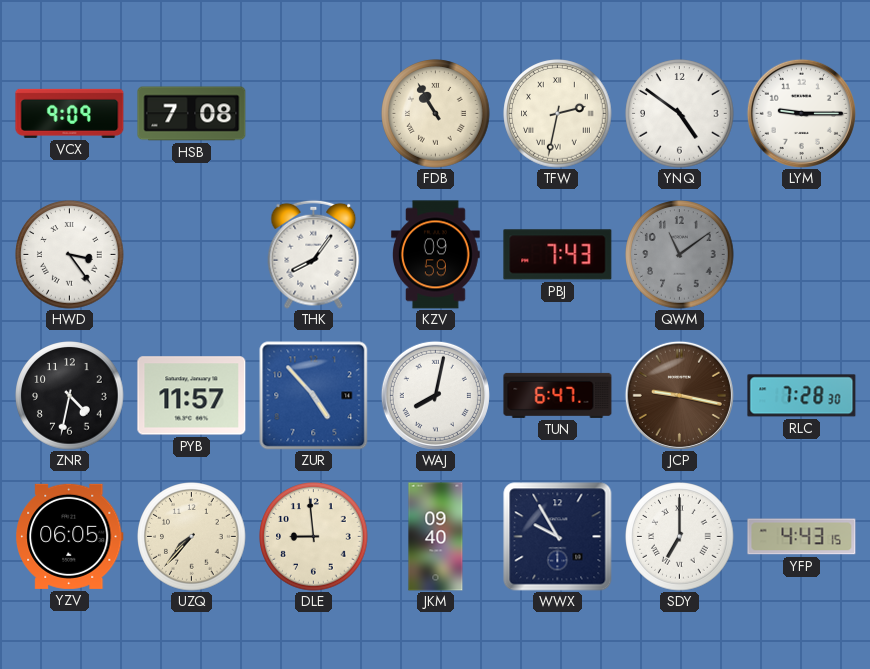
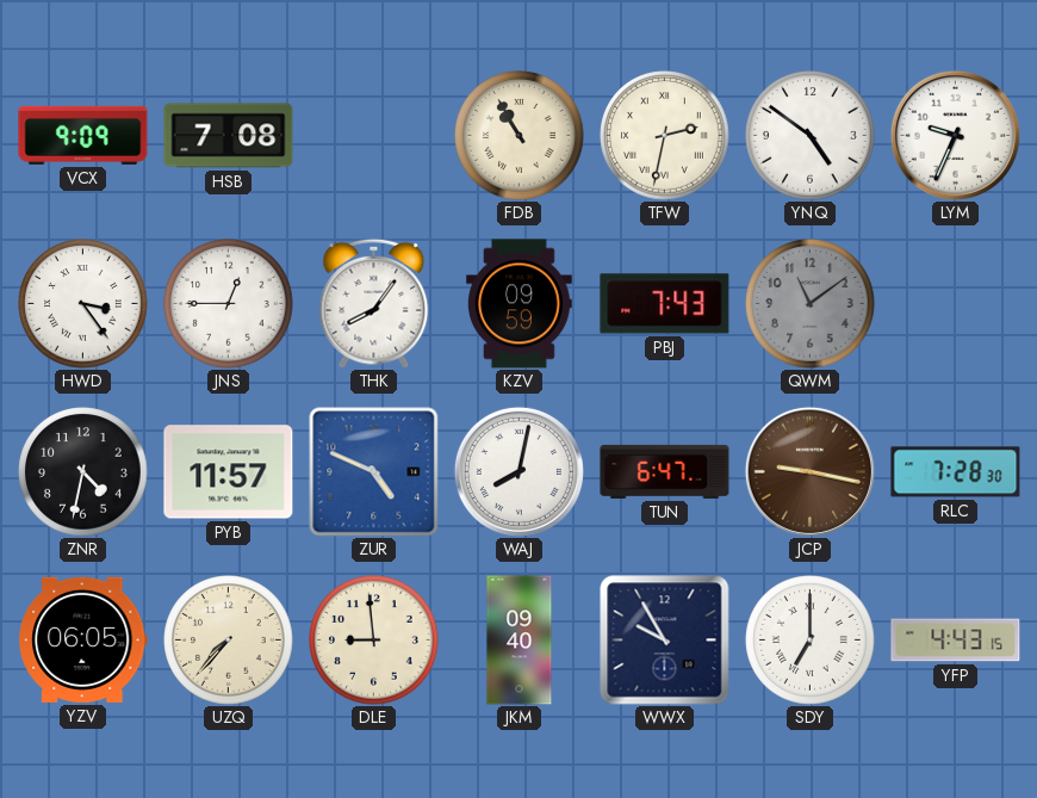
LYM: 9:15 -> 9:34
JNS: none -> 12:45
ZUR: 4:53 -> 4:49
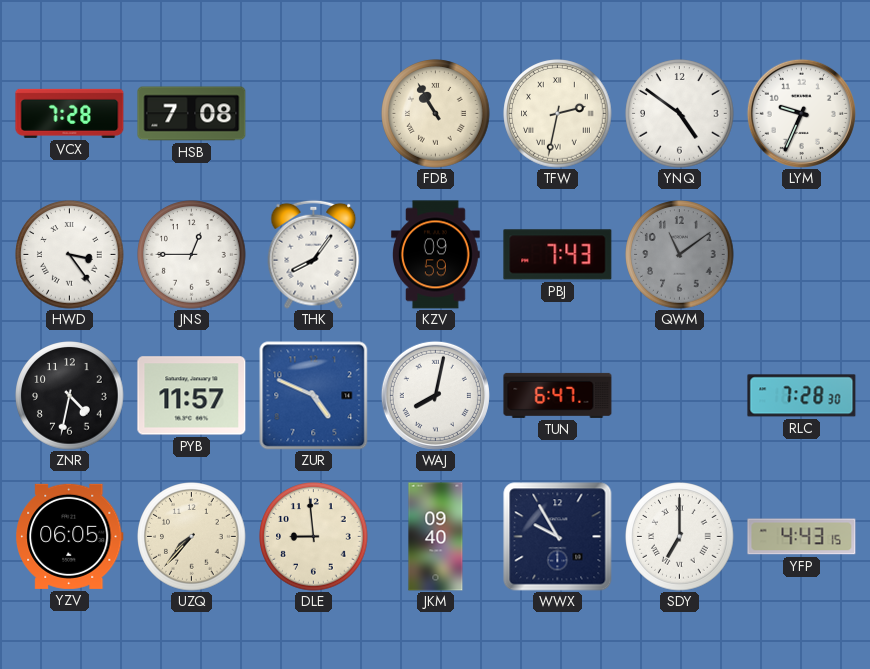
VCX: 9:09 -> 7:28
JCP: 9:17 -> none
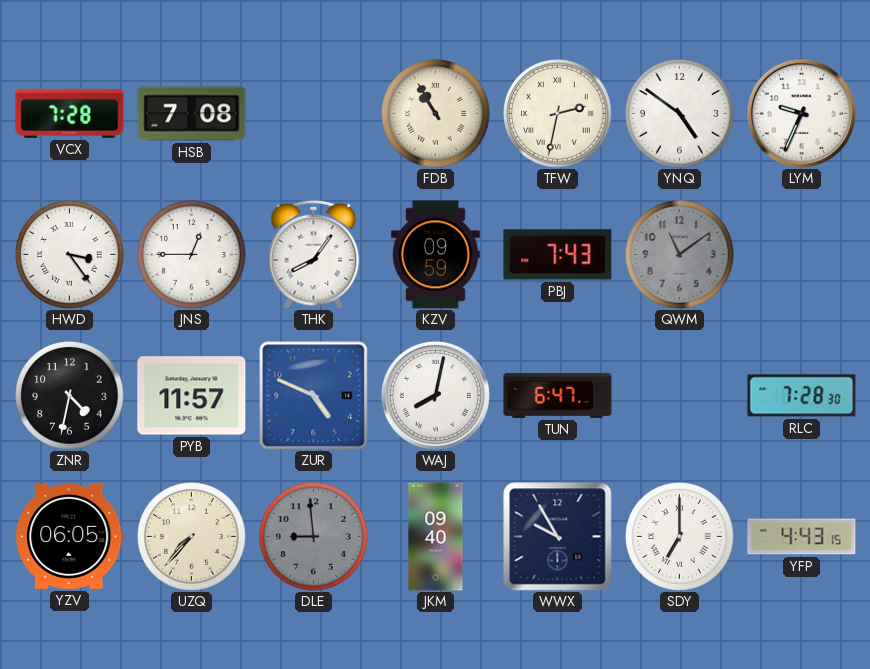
DLE dial: cream -> grey
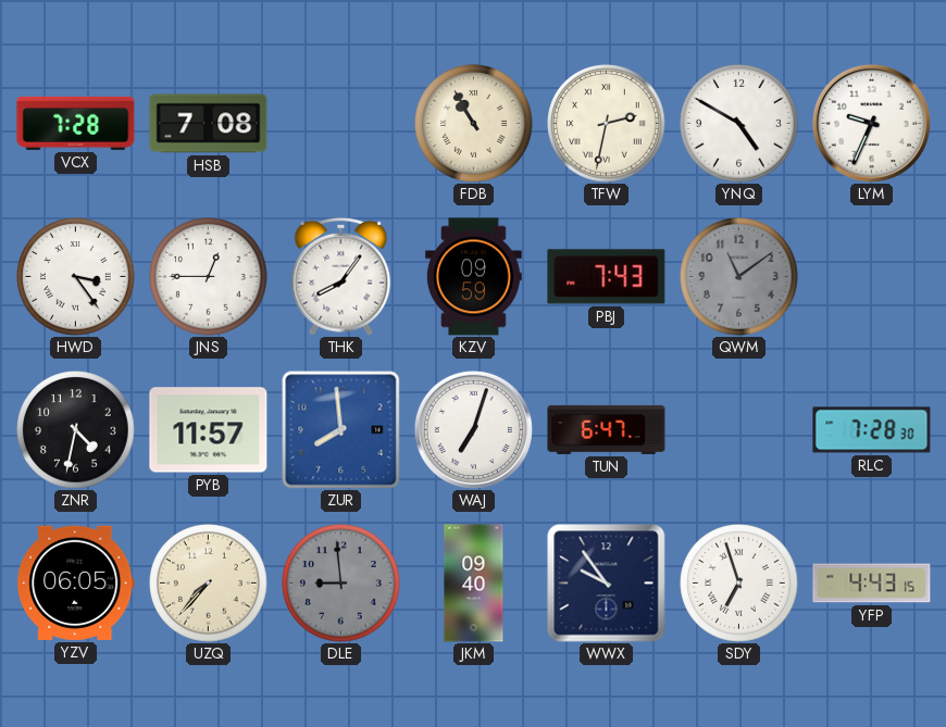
YNQ: 4:51 -> 4:50
ZUR: 4:49 -> 7:59
WAJ: 8:02 -> 7:03
WWX: 9:55 -> 9:54
SDY: 7:00 -> 6:57
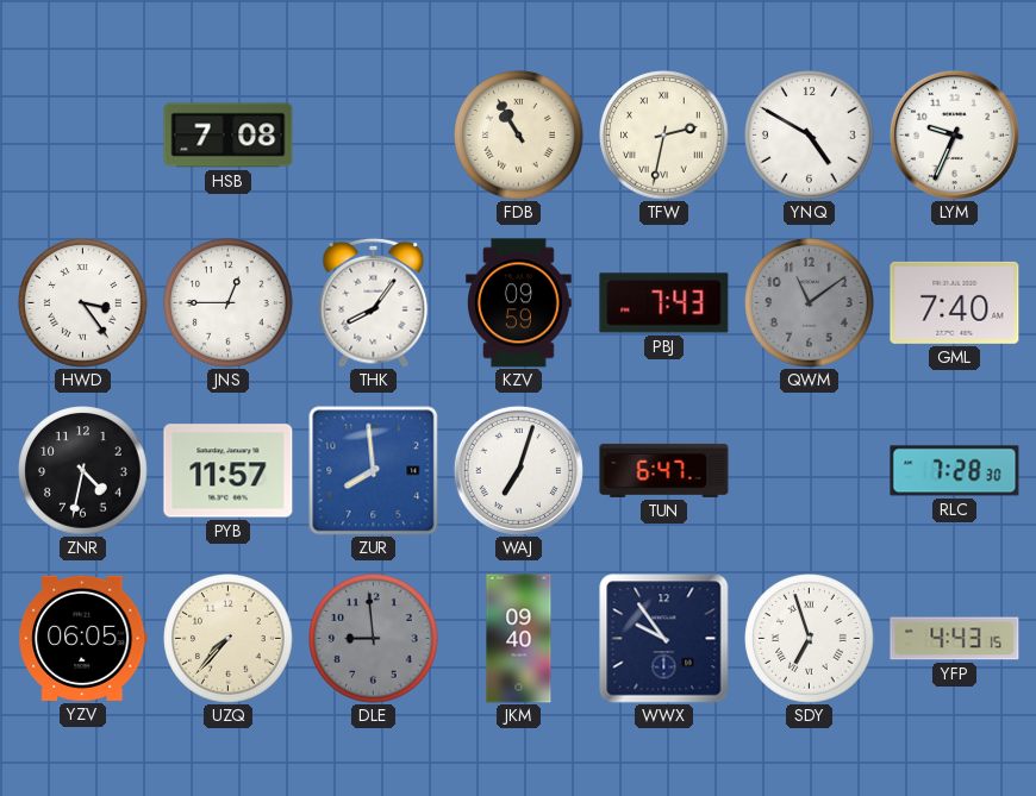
VCX: 7:28 -> none
GML: none -> 7:40
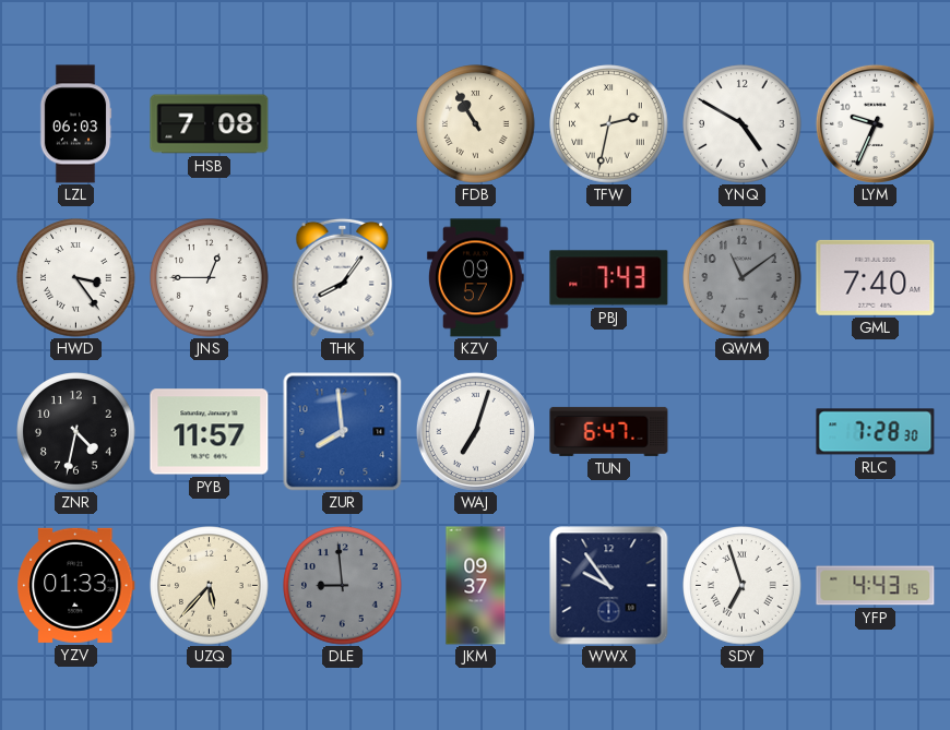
LZL: none -> 06:03
KZV: 09:59 -> 09:57
YZV: 06:05 -> 01:33
UZQ: 7:37 -> 5:37
JKM: 09:40 -> 09:37
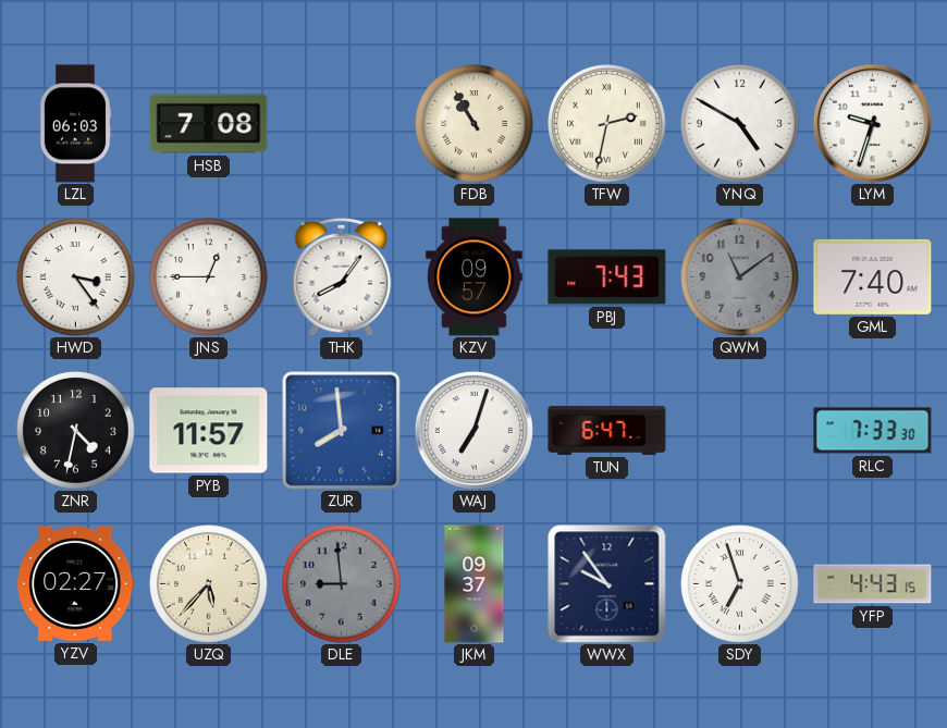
LYM: 9:34 -> 9:33
RLC: 7:28 -> 7:33
YZV: 01:33 -> 02:27
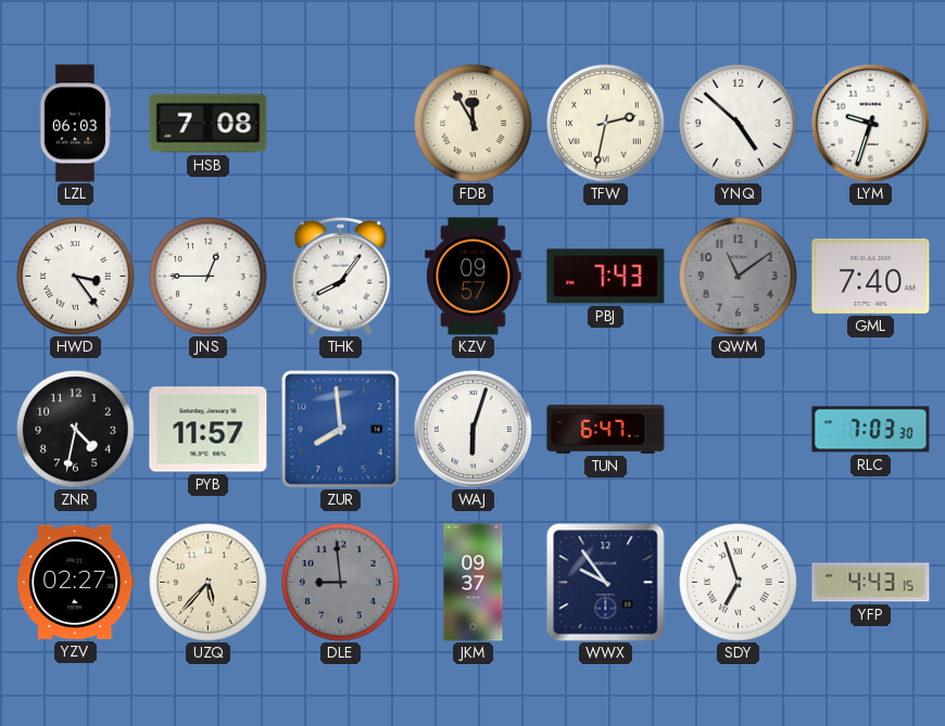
FDB: 10:55 -> 11:55
YNQ: 4:50 -> 4:52
WAJ: 7:03 -> 6:03
RLC: 7:33 -> 7:03
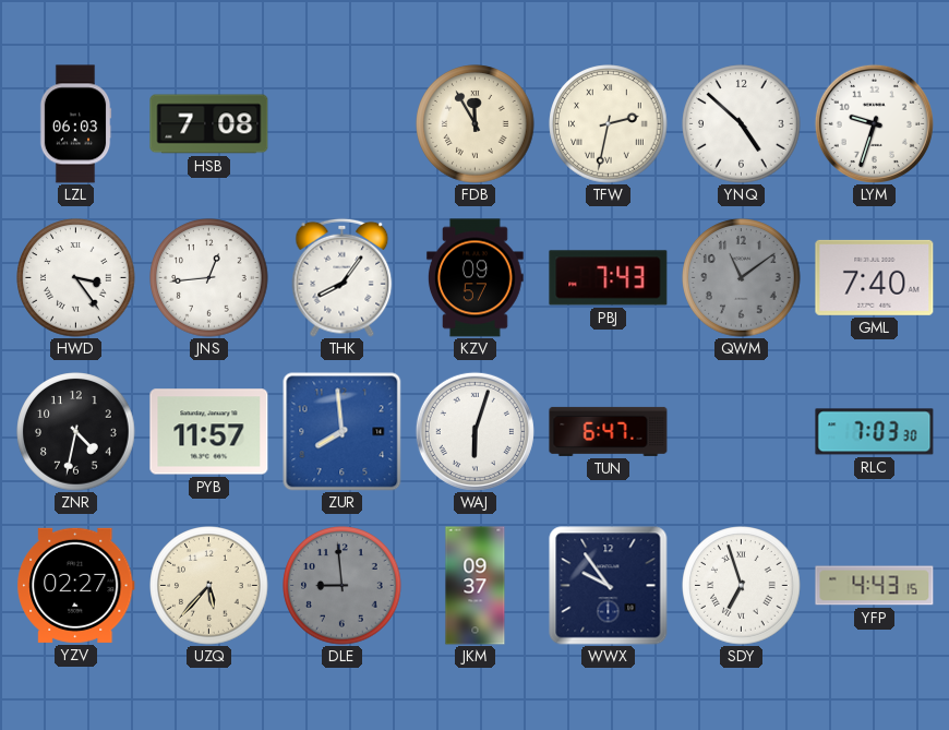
JNS: 12:45 -> 12:44
